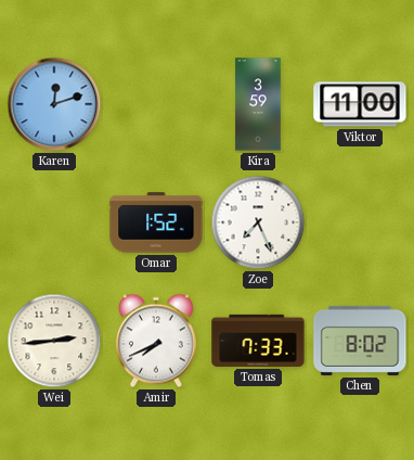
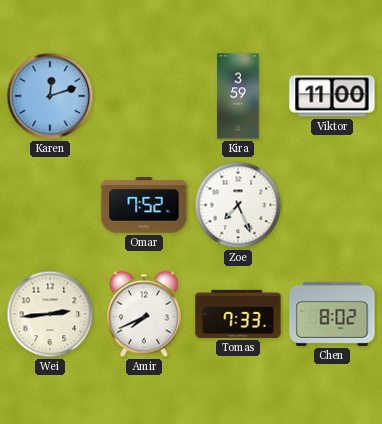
Omar: 1:52 -> 7:52
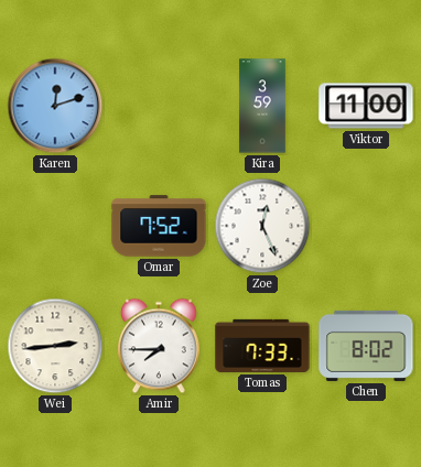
Zoe: 7:26 -> 12:26
Amir: 7:41 -> 7:45
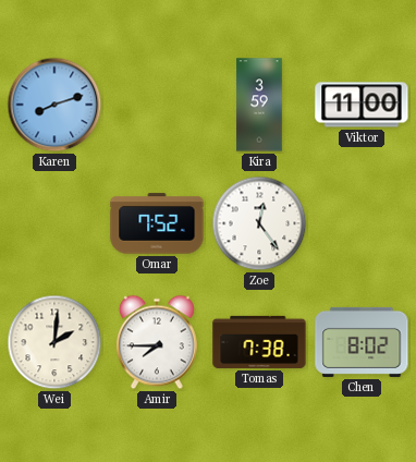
Karen: 12:12 -> 8:12
Zoe: 12:26 -> 12:24
Wei: 2:44 -> 2:01
Tomas: 7:33 -> 7:38
